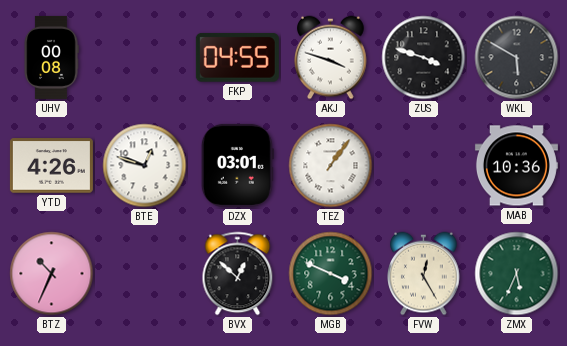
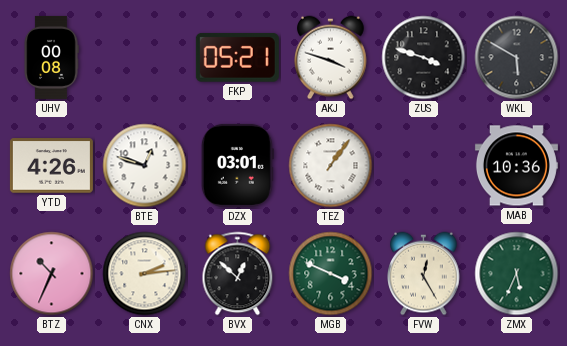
FKP: 04:55 -> 05:21
CNX: none -> 2:14
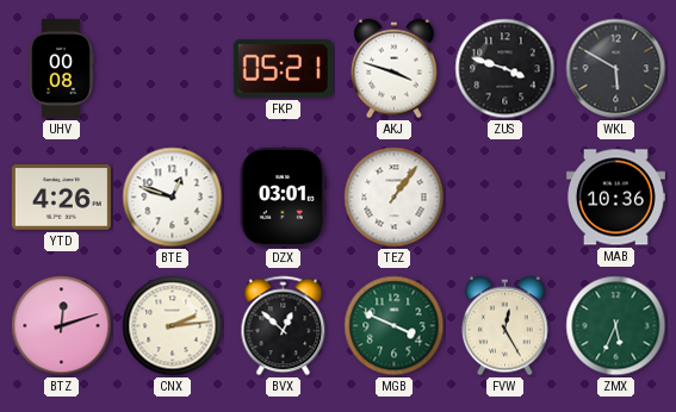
BTZ: 10:34 -> 12:12
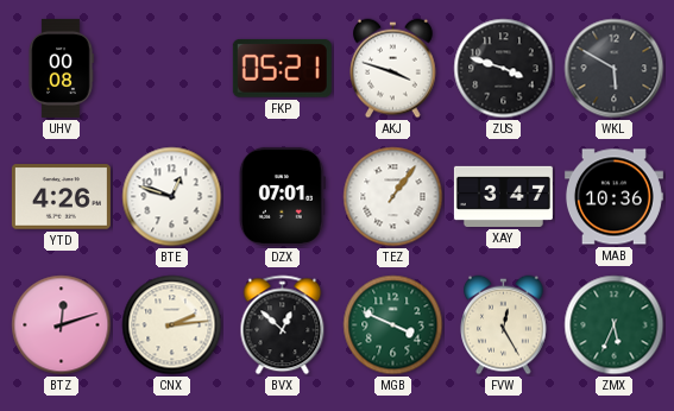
DZX: 03:01 -> 07:01
XAY: none -> 3:47
